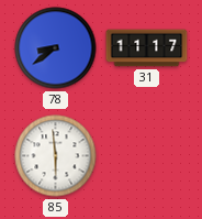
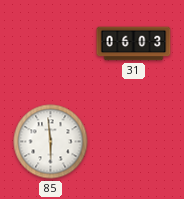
78: 8:39 -> none
31: 11:17 -> 06:03
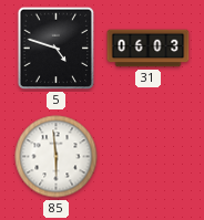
5: none -> 4:48
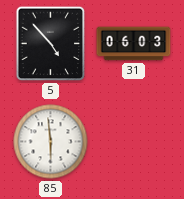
5: 4:48 -> 4:53
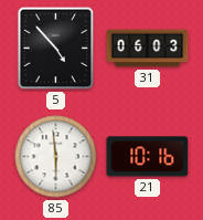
21: none -> 10:16
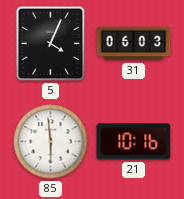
5: 4:53 -> 4:04
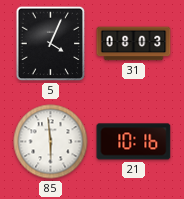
31: 06:03 -> 08:03
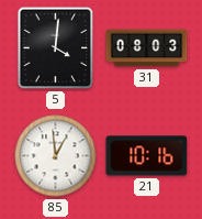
5: 4:04 -> 4:01
85: 5:59 -> 12:59
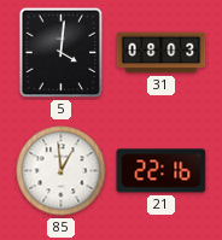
21: 10:16 -> 22:16
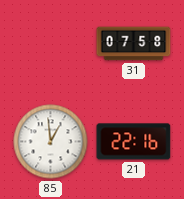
5: 4:01 -> none
31: 08:03 -> 07:58
